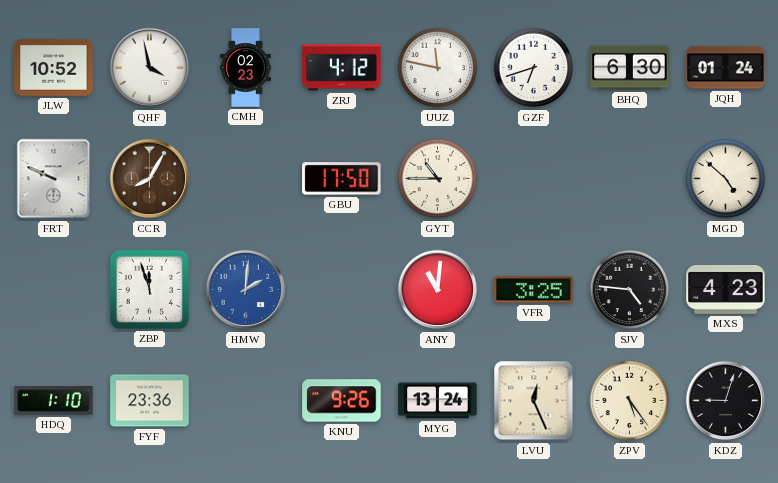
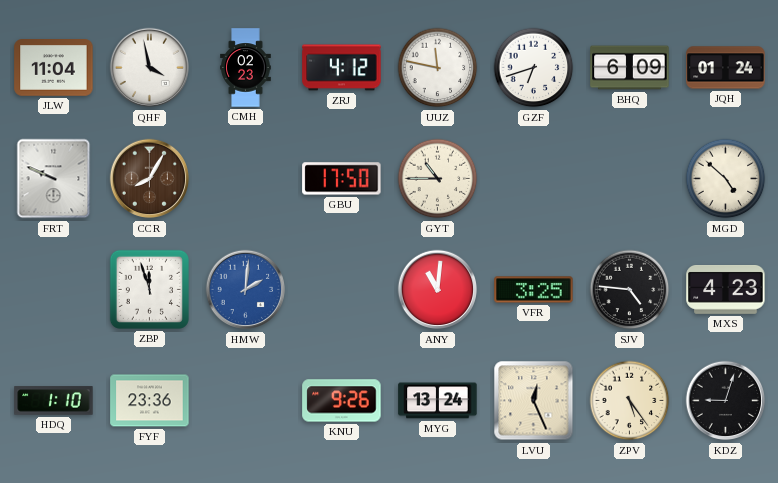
JLW: 10:52 -> 11:04
BHQ: 6:30 -> 6:09
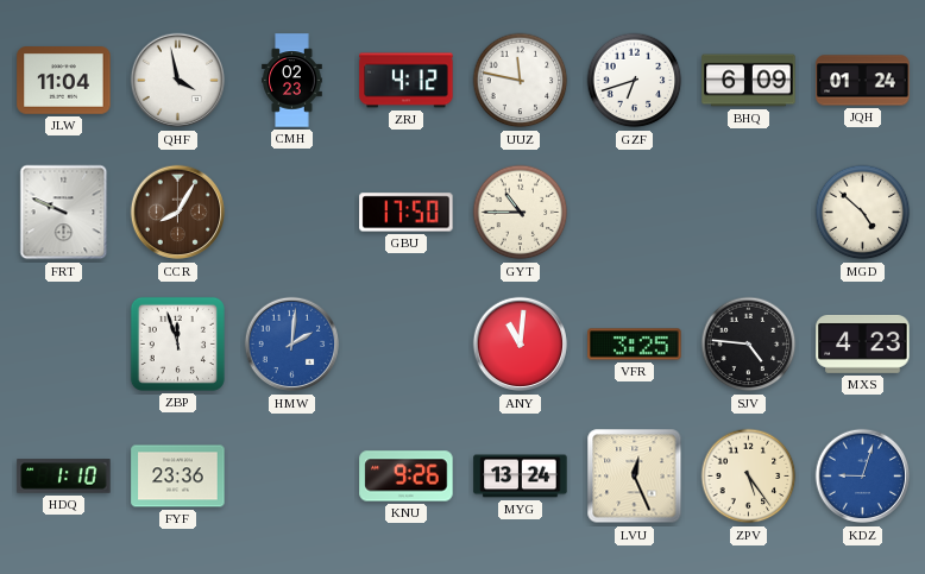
KDZ dial: black -> blue
